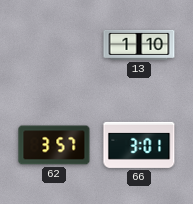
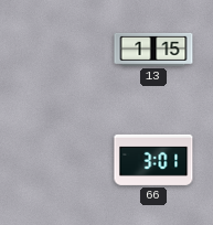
13: 1:10 -> 1:15
62: 3:57 -> none
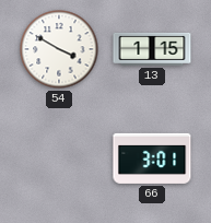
54: none -> 3:50
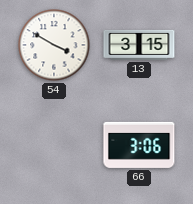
13: 1:15 -> 3:15
66: 3:01 -> 3:06
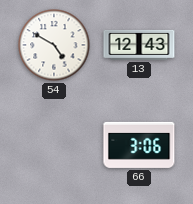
54: 3:50 -> 4:50
13: 3:15 -> 12:43
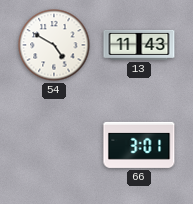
13: 12:43 -> 11:43
66: 3:06 -> 3:01
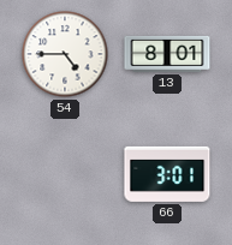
54: 4:50 -> 4:45
13: 11:43 -> 8:01
